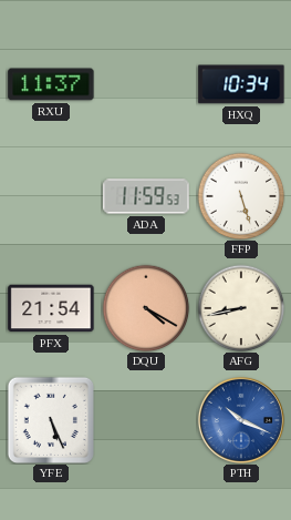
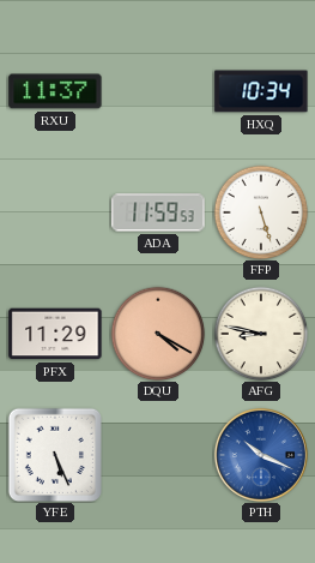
PFX: 21:54 -> 11:29
AFG: 8:43 -> 8:47
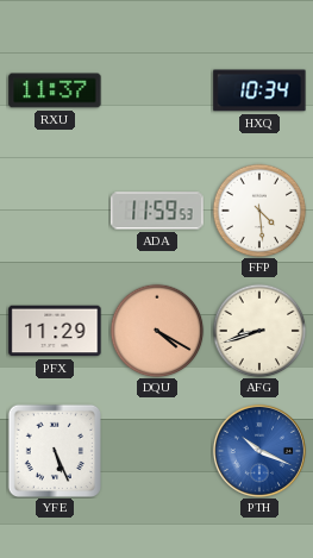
FFP: 5:27 -> 4:29
AFG: 8:47 -> 8:42
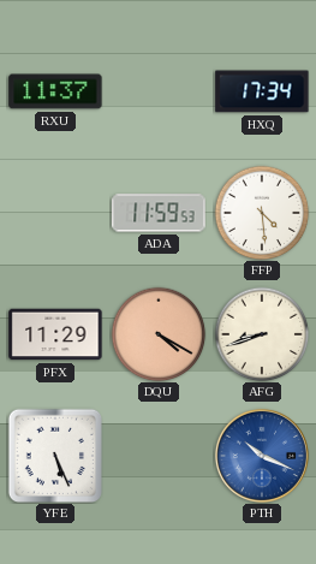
HXQ: 10:34 -> 17:34
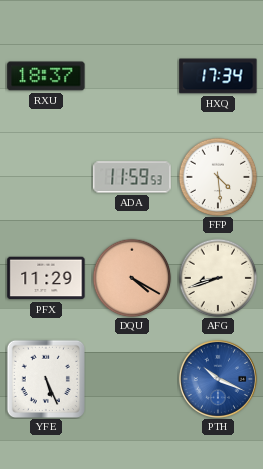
RXU: 11:37 -> 18:37
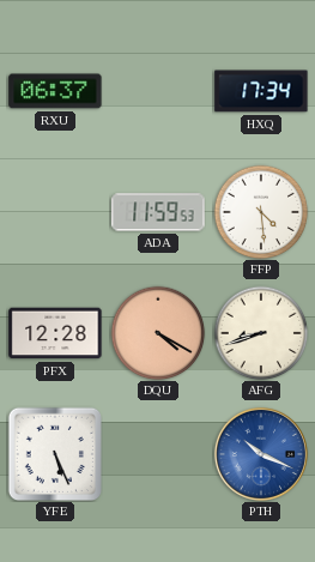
RXU: 18:37 -> 06:37
PFX: 11:29 -> 12:28
